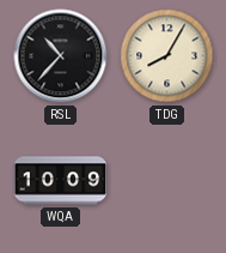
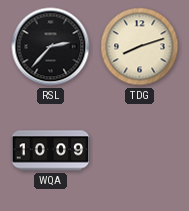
RSL: 10:37 -> 2:37
TDG: 8:05 -> 8:12
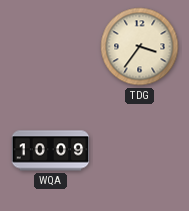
RSL: 2:37 -> none
TDG: 8:12 -> 3:36
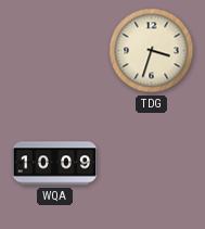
TDG: 3:36 -> 3:33
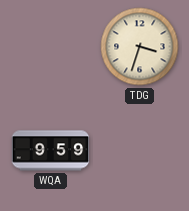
WQA: 10:09 -> 9:59
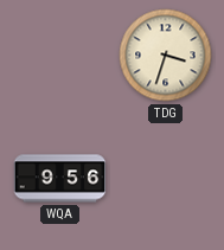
WQA: 9:59 -> 9:56
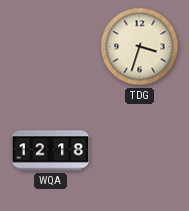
WQA: 9:56 -> 12:18
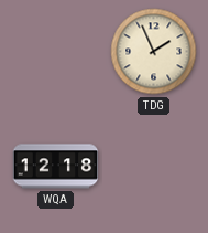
TDG: 3:33 -> 1:56
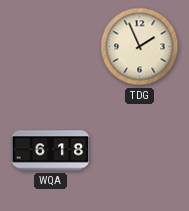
WQA: 12:18 -> 6:18
